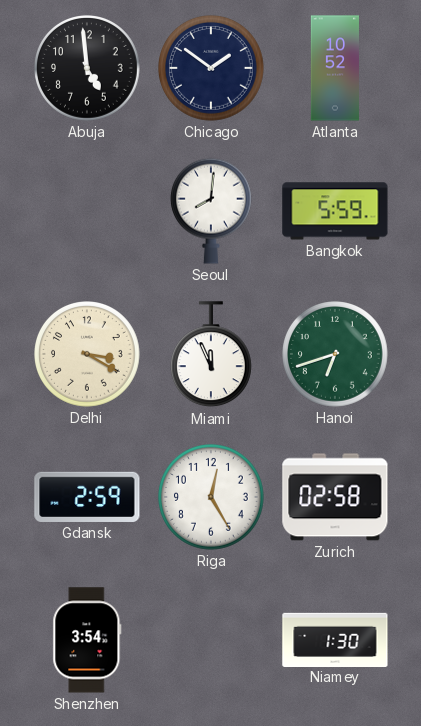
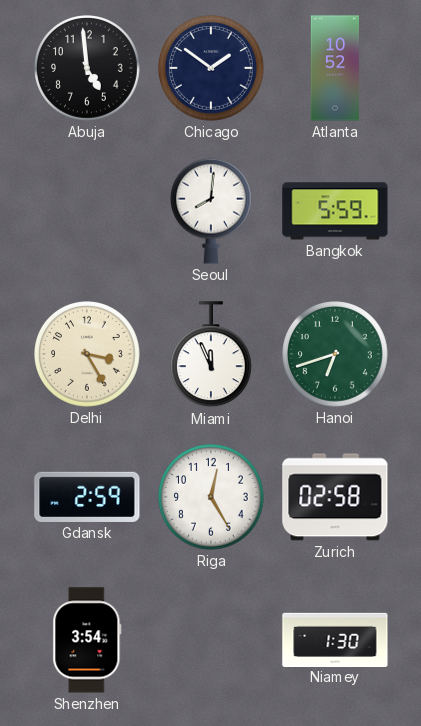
Delhi: 3:20 -> 3:25
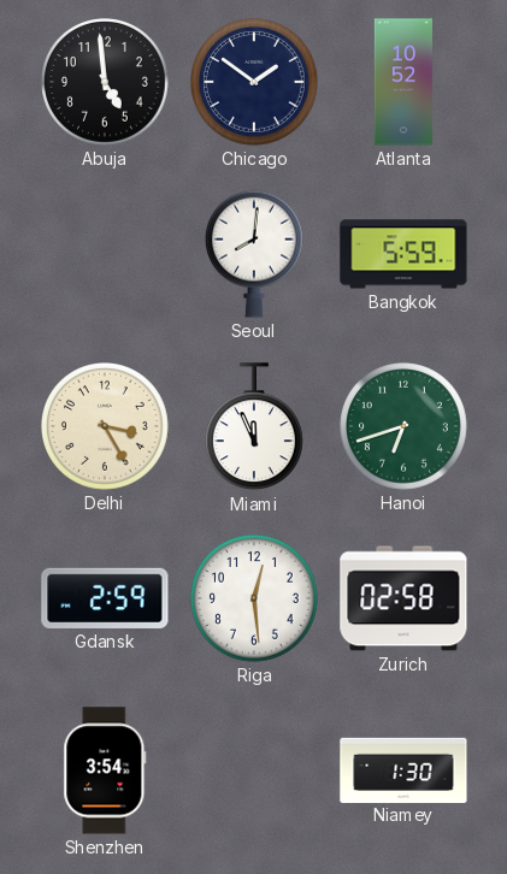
Riga: 12:25 -> 12:29
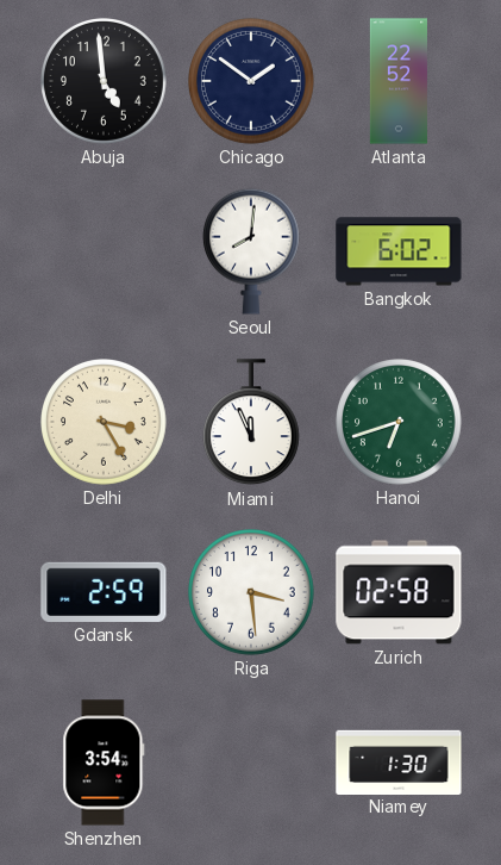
Atlanta: 10:52 -> 22:52
Bangkok: 5:59 -> 6:02
Riga: 12:29 -> 3:29
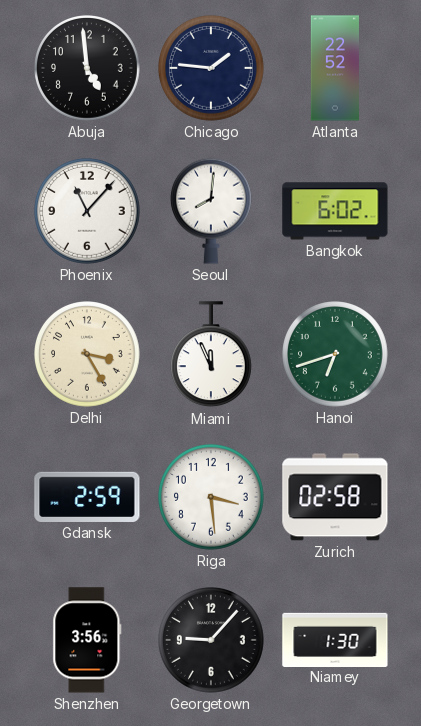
Chicago: 1:51 -> 1:46
Phoenix: none -> 11:07
Shenzhen: 3:54 -> 3:56
Georgetown: none -> 9:07
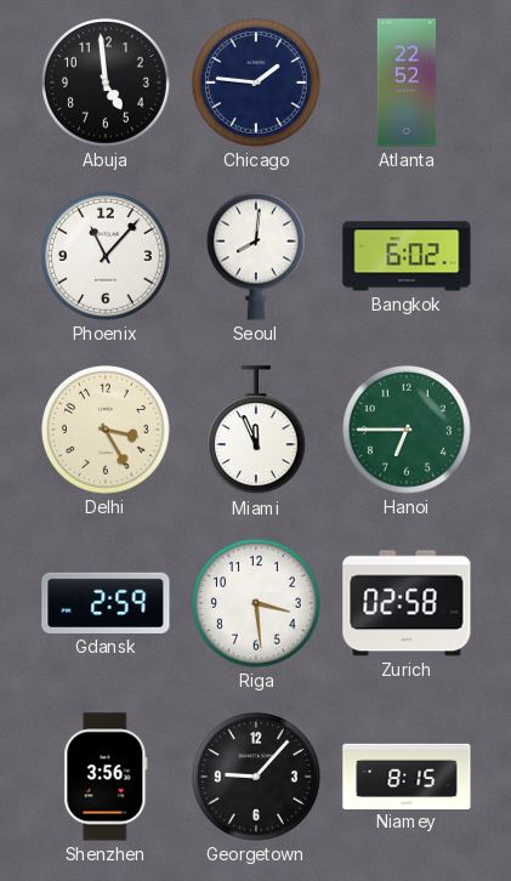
Hanoi: 6:42 -> 6:45
Niamey: 1:30 -> 8:15
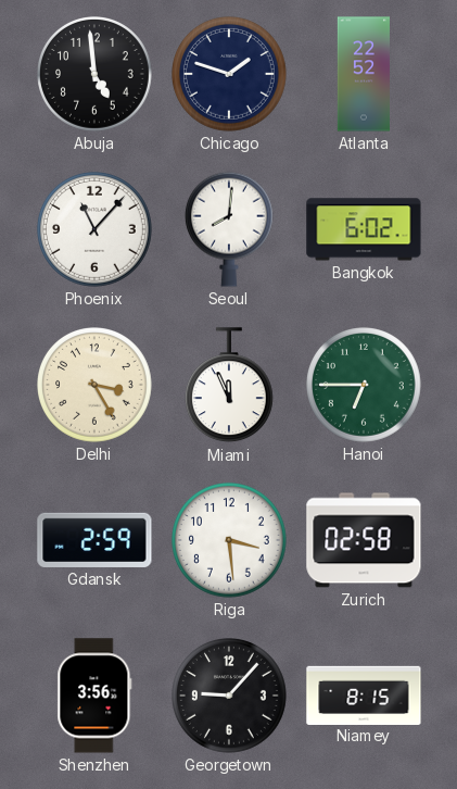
Chicago: 1:46 -> 1:48
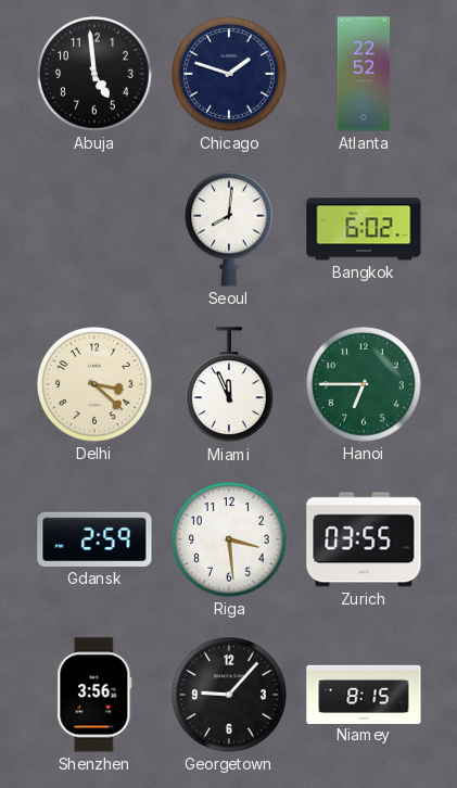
Phoenix: 11:07 -> none
Delhi: 3:25 -> 3:22
Zurich: 02:58 -> 03:55
